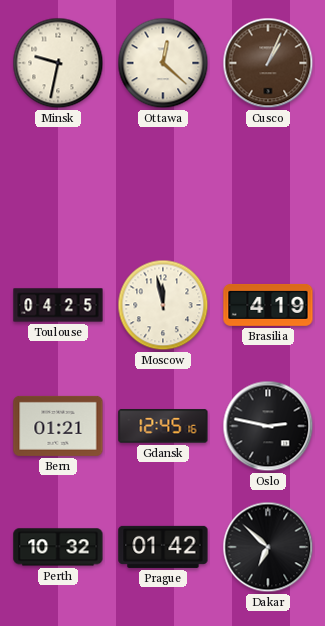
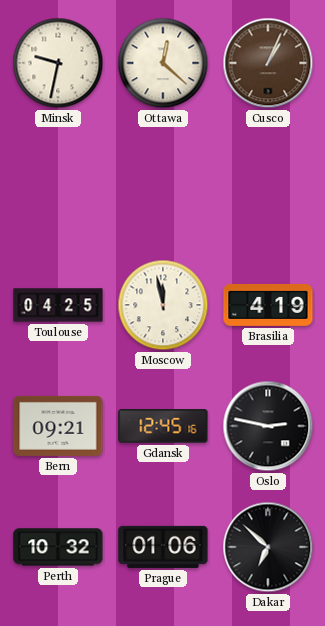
Bern: 01:21 -> 09:21
Prague: 01:42 -> 01:06
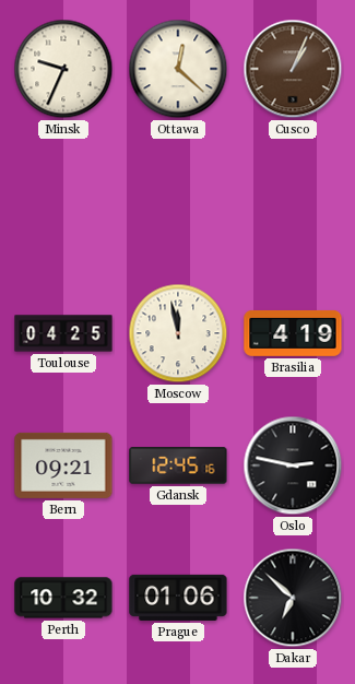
Minsk: 9:32 -> 9:34
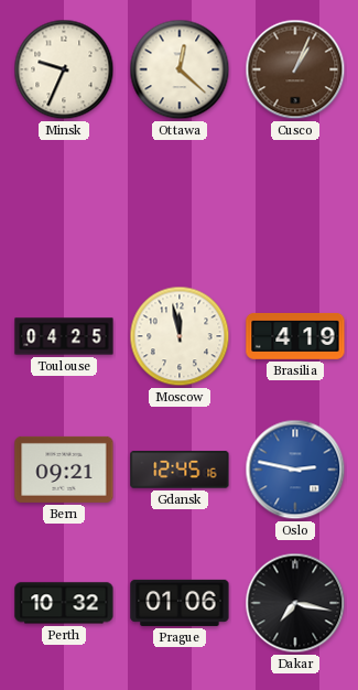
Oslo dial: black -> blue
Dakar: 6:52 -> 7:17
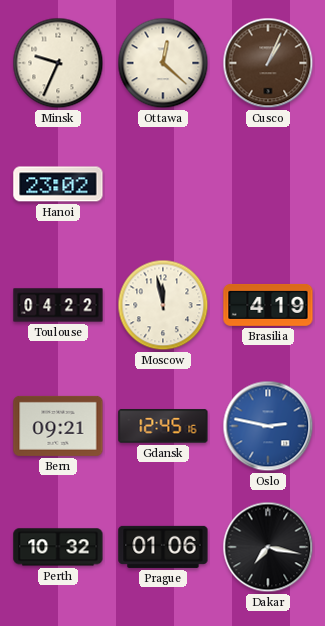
Hanoi: none -> 23:02
Toulouse: 04:25 -> 04:22
